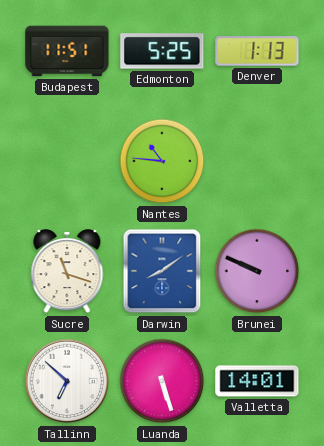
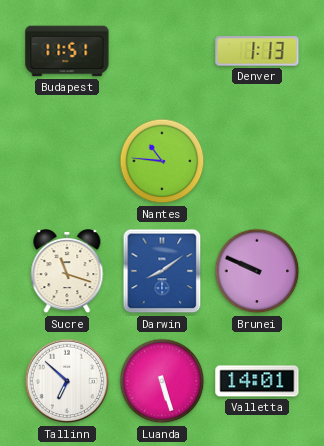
Edmonton: 5:25 -> none
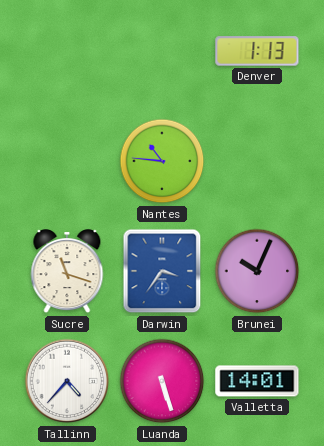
Budapest: 11:51 -> none
Darwin: 8:09 -> 3:36
Brunei: 9:49 -> 10:04
Tallinn: 6:52 -> 4:37
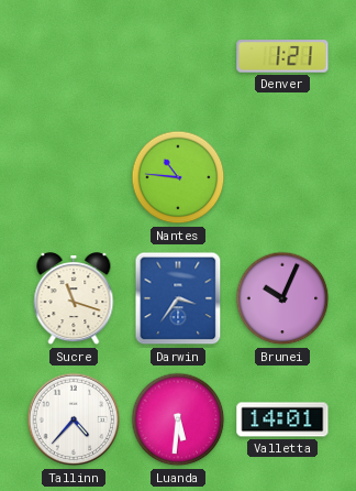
Denver: 1:13 -> 1:21
Luanda: 5:27 -> 5:31
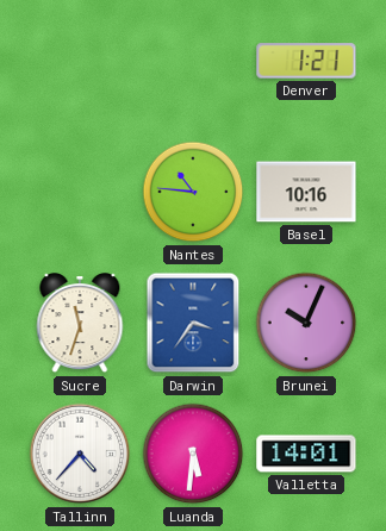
Basel: none -> 10:16
Sucre: 11:18 -> 11:33
